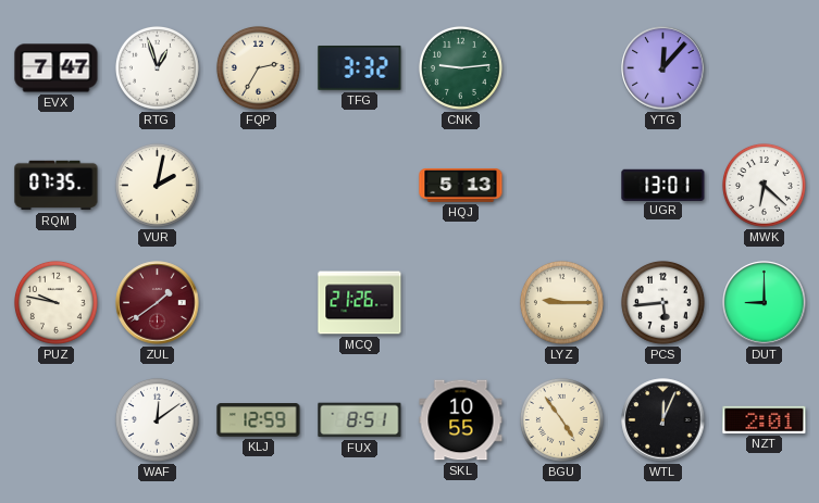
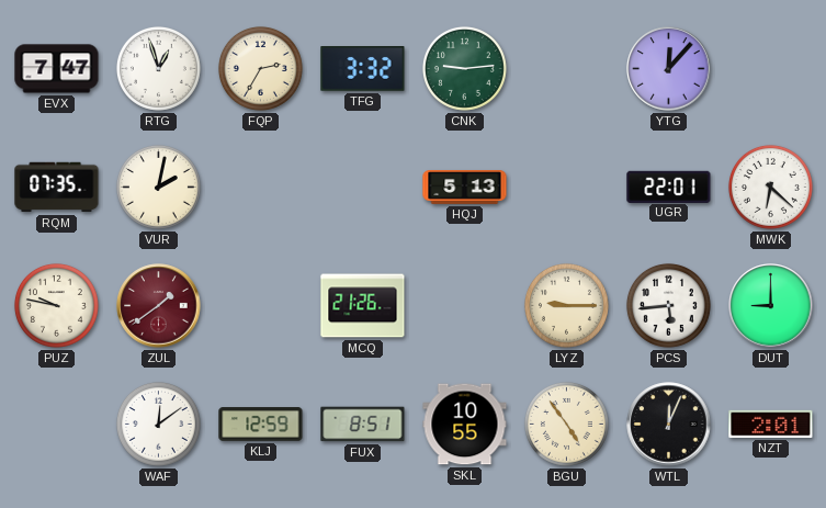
UGR: 13:01 -> 22:01
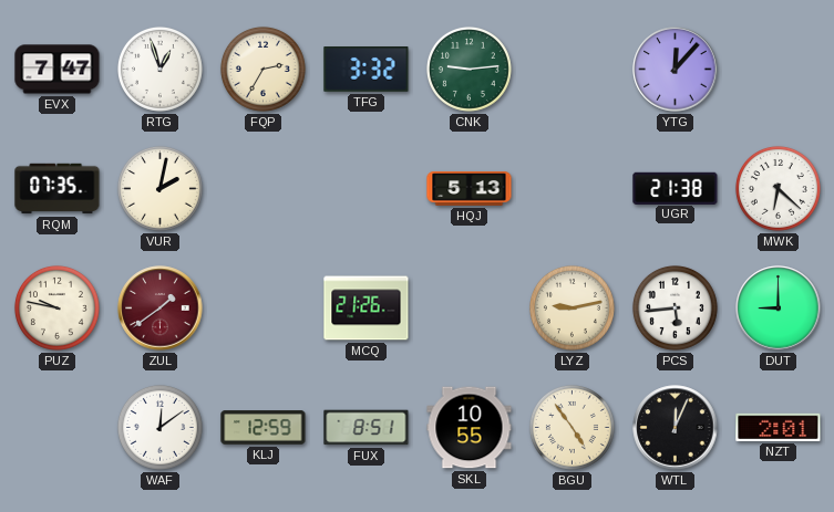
UGR: 22:01 -> 21:38
LYZ: 9:15 -> 9:13
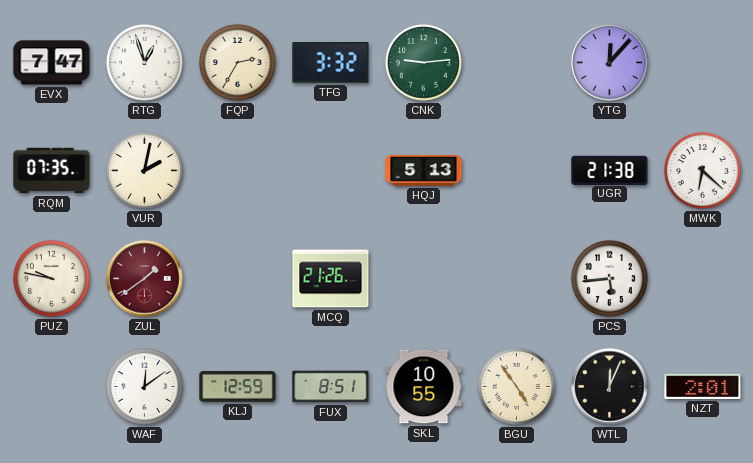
LYZ: 9:13 -> none
DUT: 9:00 -> none
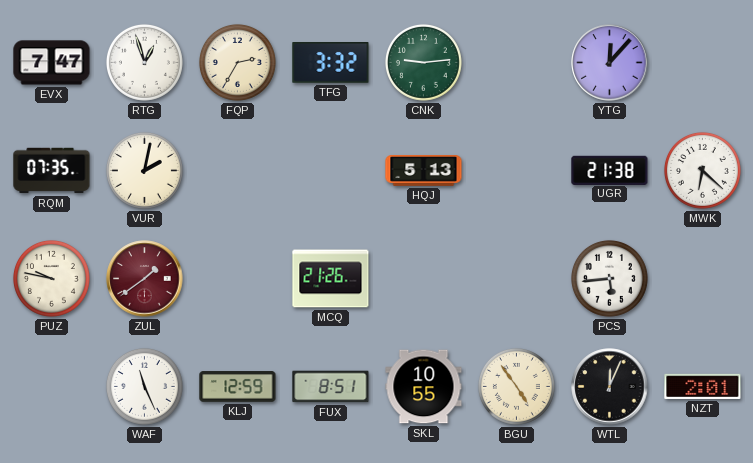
WAF: 12:09 -> 11:26
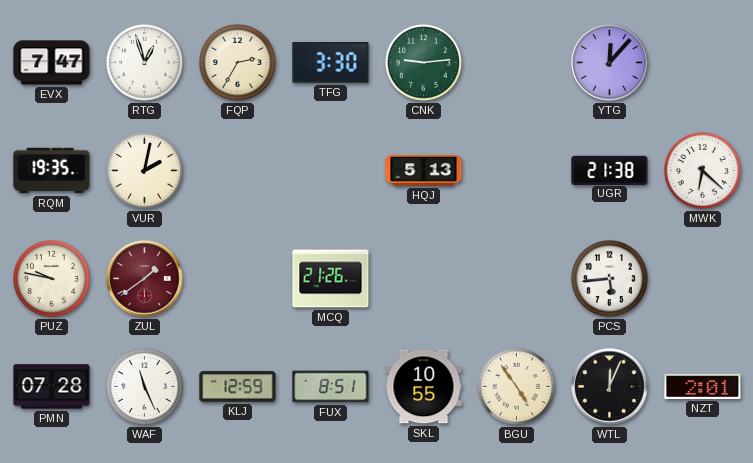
TFG: 3:32 -> 3:30
RQM: 07:35 -> 19:35
PMN: none -> 07:28
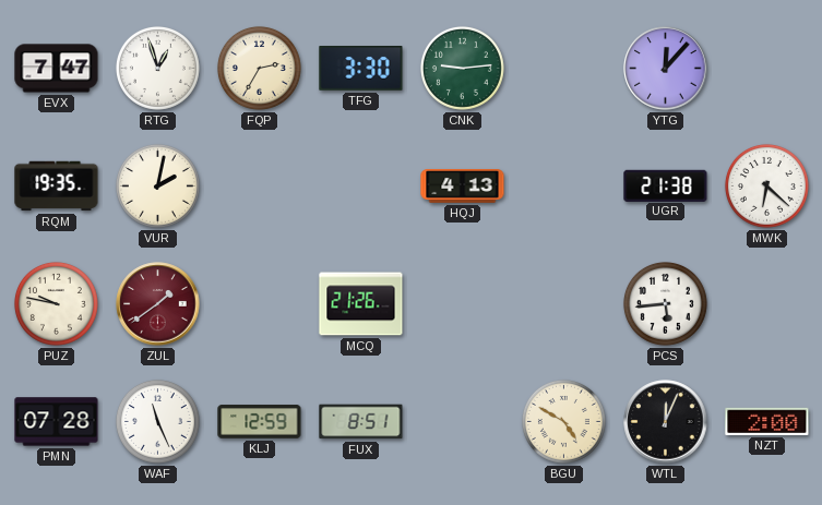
HQJ: 5:13 -> 4:13
SKL: 10:55 -> none
BGU: 4:54 -> 4:50
NZT: 2:01 -> 2:00
